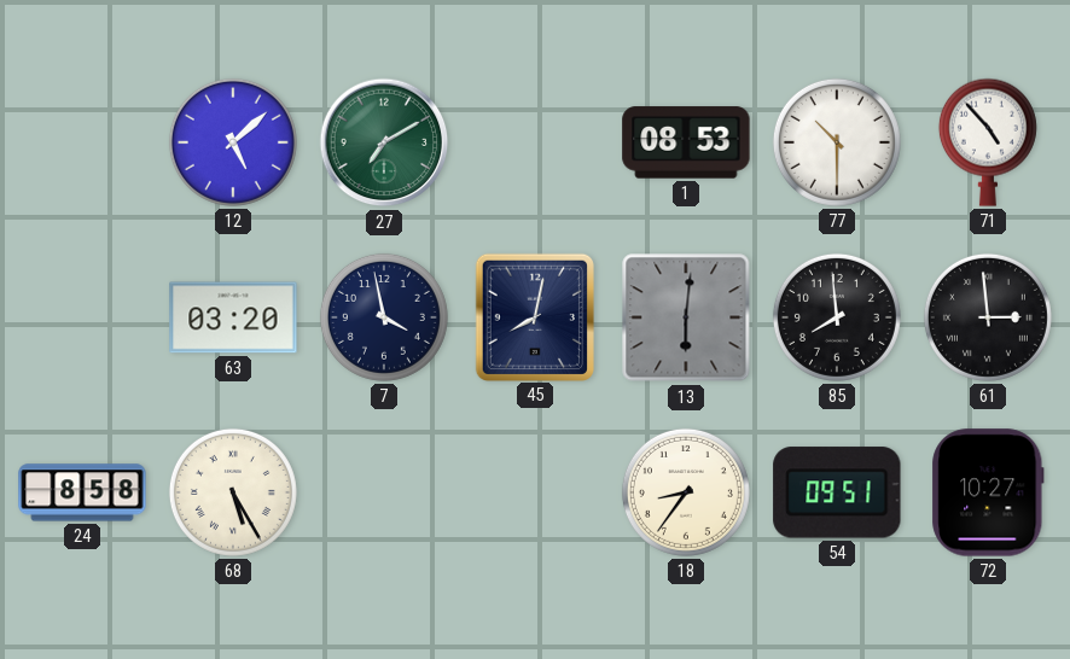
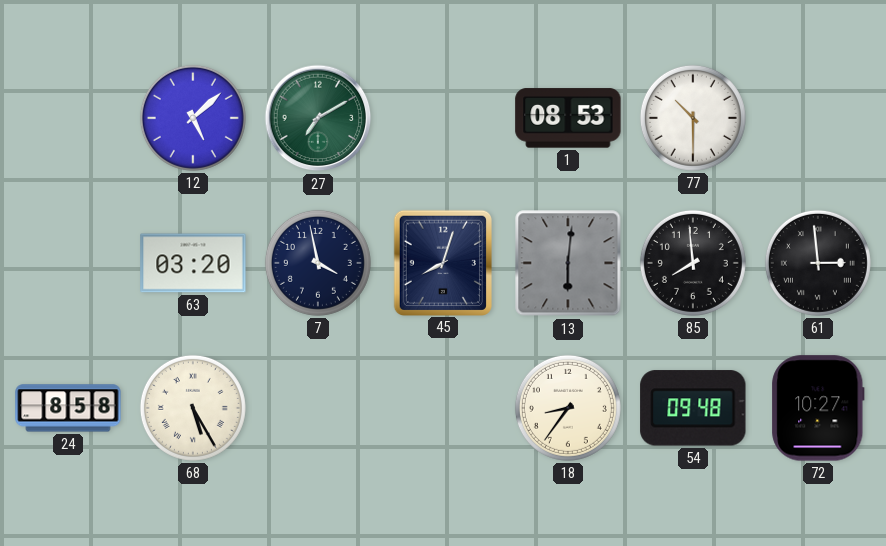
71: 4:53 -> none
45: 8:02 -> 8:03
54: 09:51 -> 09:48
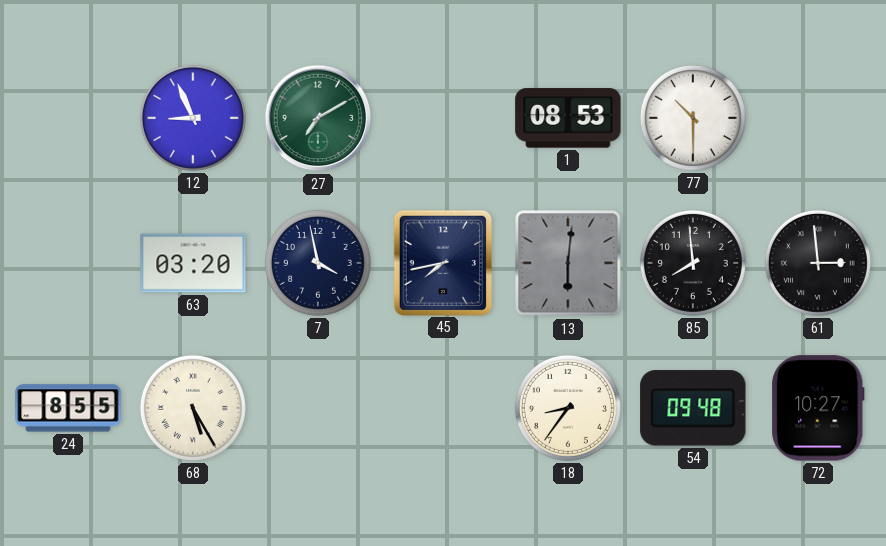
12: 5:08 -> 8:56
45: 8:03 -> 7:43
24: 8:58 -> 8:55
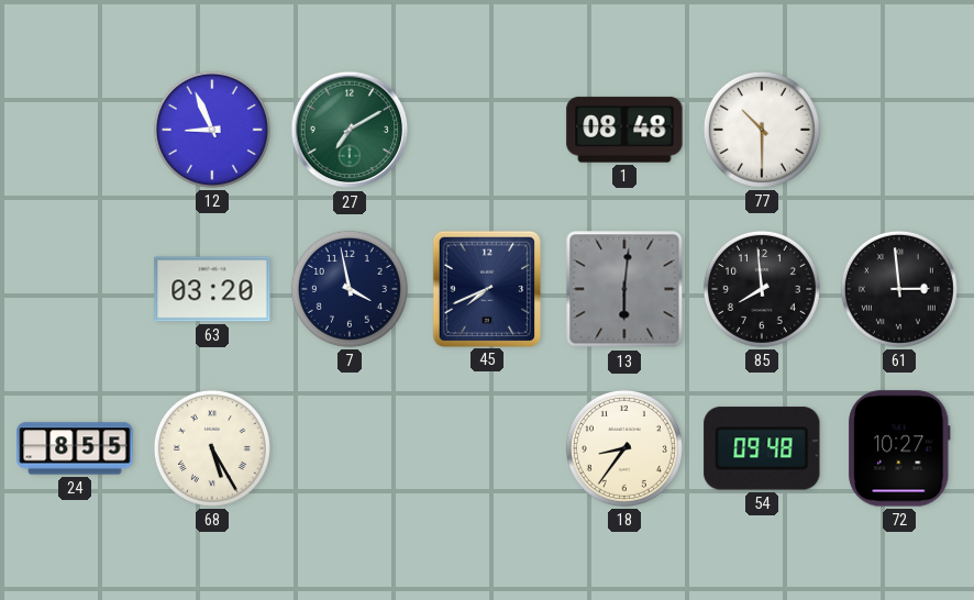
1: 08:53 -> 08:48
45: 7:43 -> 7:41
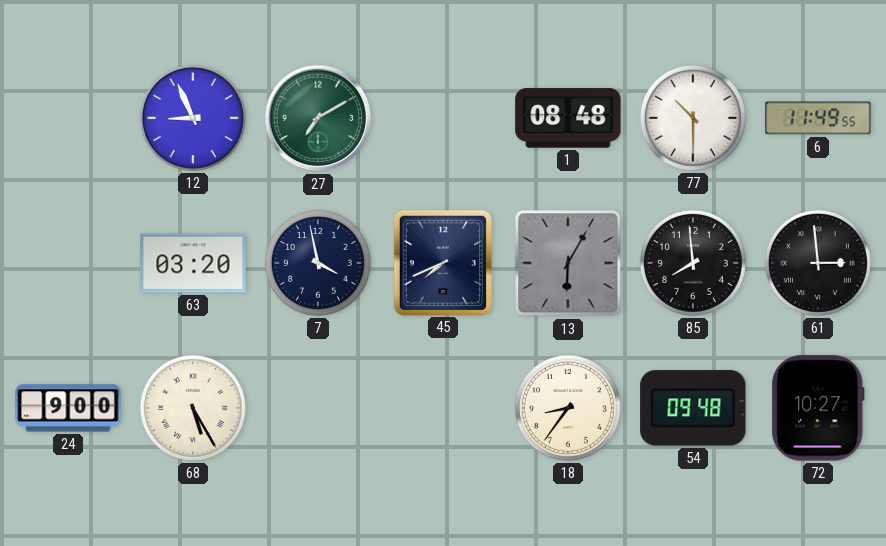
6: none -> 11:49
13: 6:01 -> 6:05
24: 8:55 -> 9:00
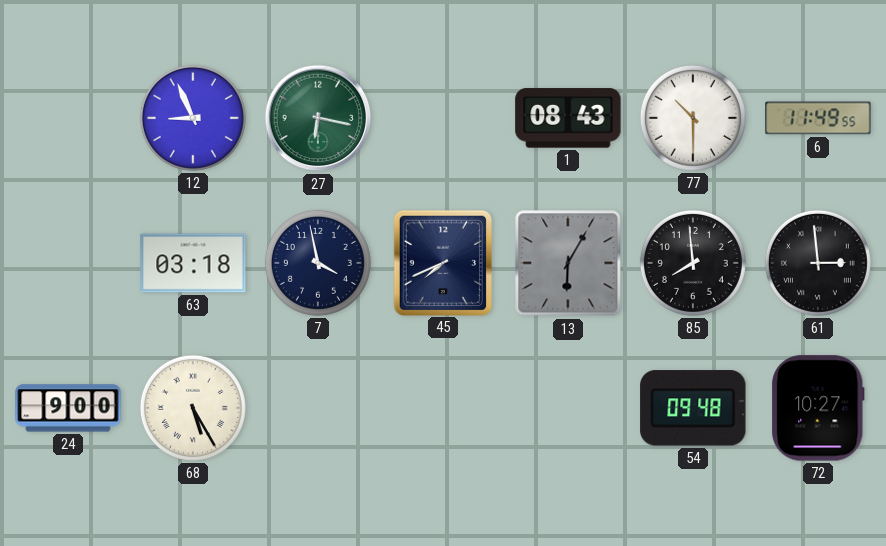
27: 7:10 -> 6:17
1: 08:48 -> 08:43
63: 03:20 -> 03:18
18: 8:36 -> none
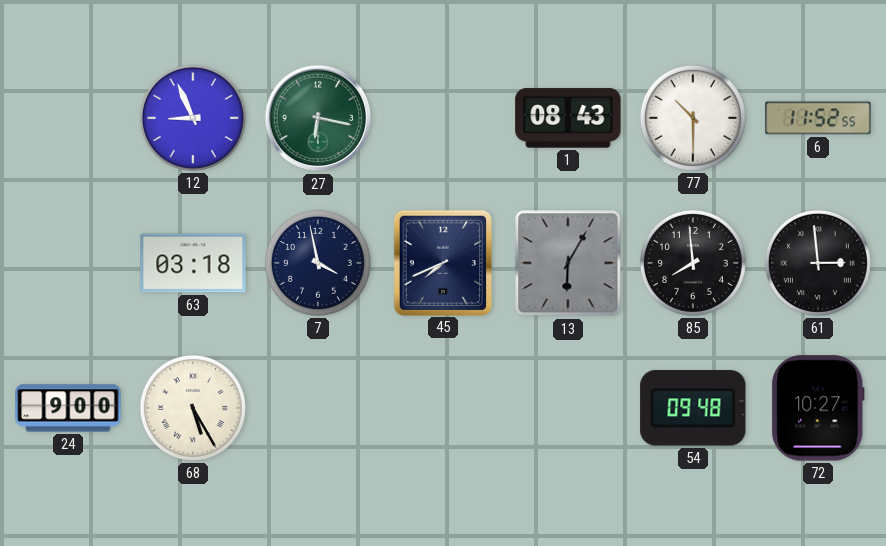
6: 11:49 -> 11:52
